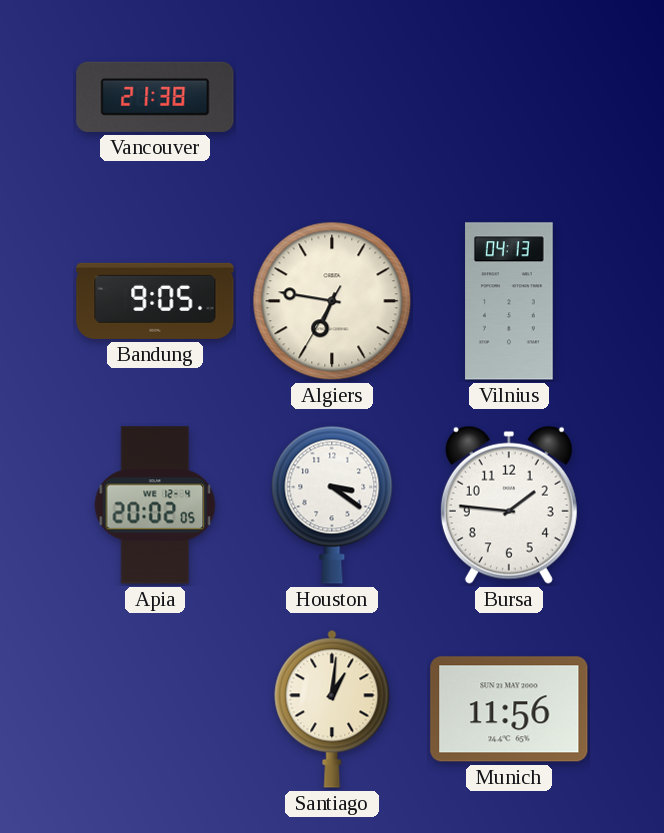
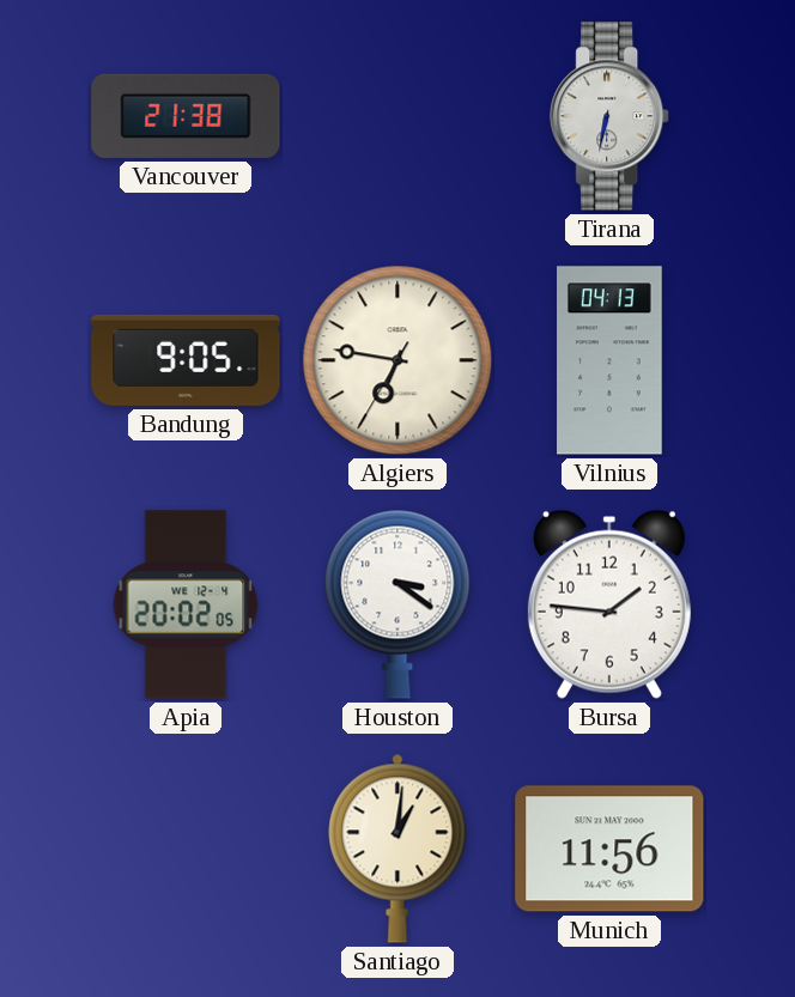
Tirana: none -> 6:32
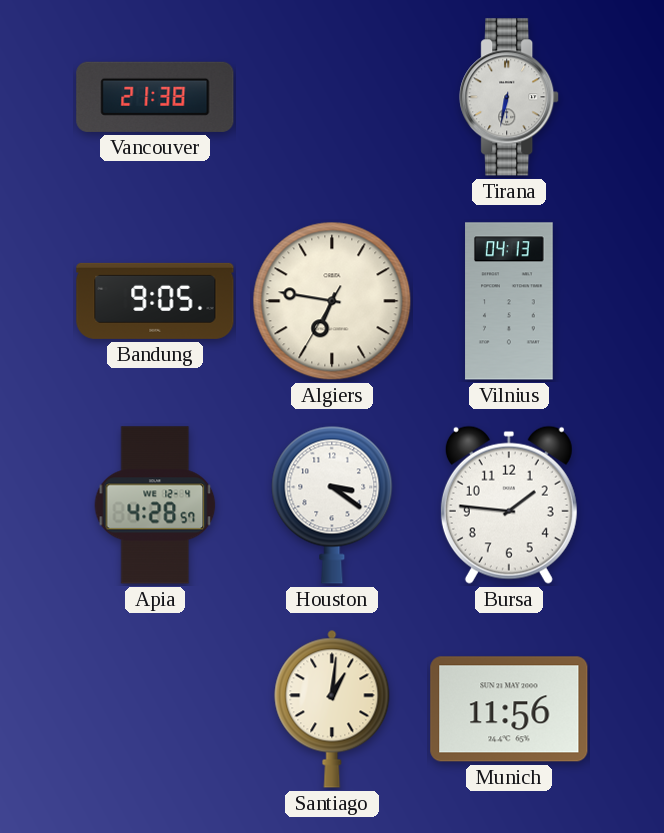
Apia: 20:02 -> 4:28
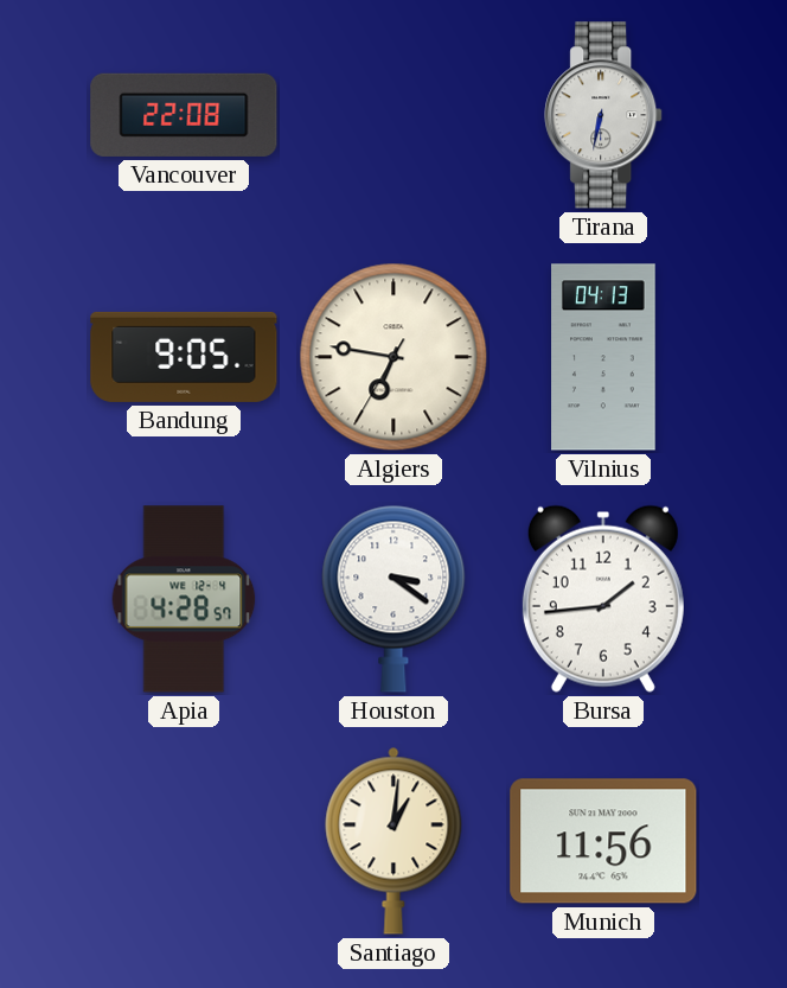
Vancouver: 21:38 -> 22:08
Bursa: 1:46 -> 1:44
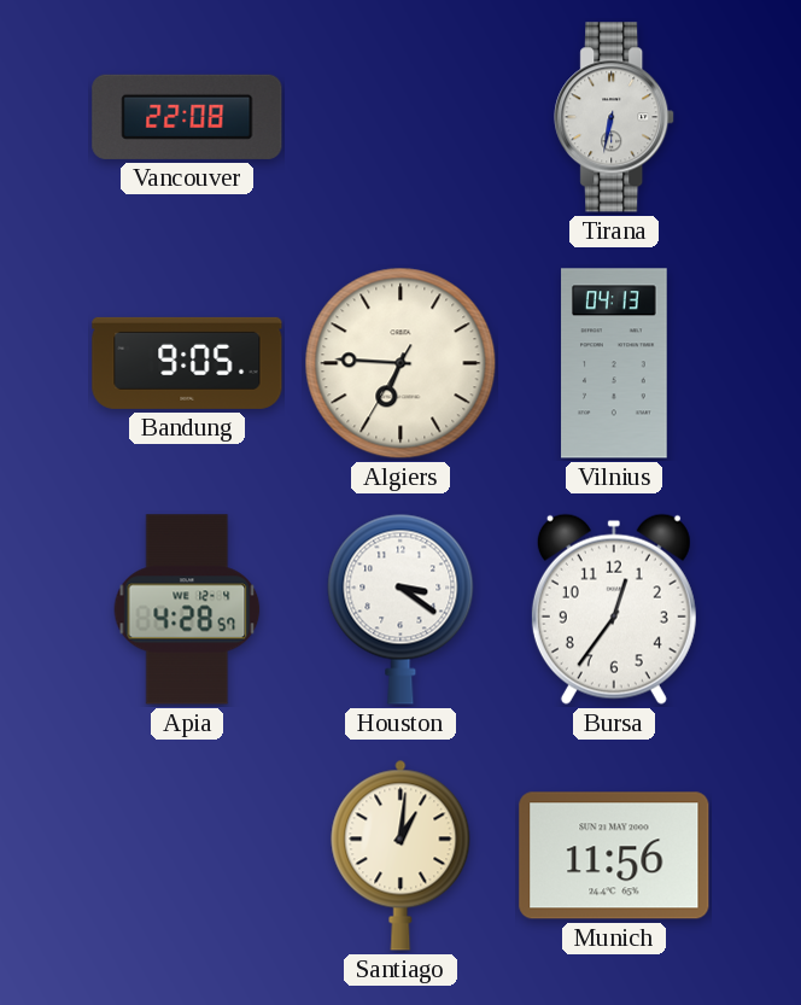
Algiers: 6:46 -> 6:45
Bursa: 1:44 -> 12:36
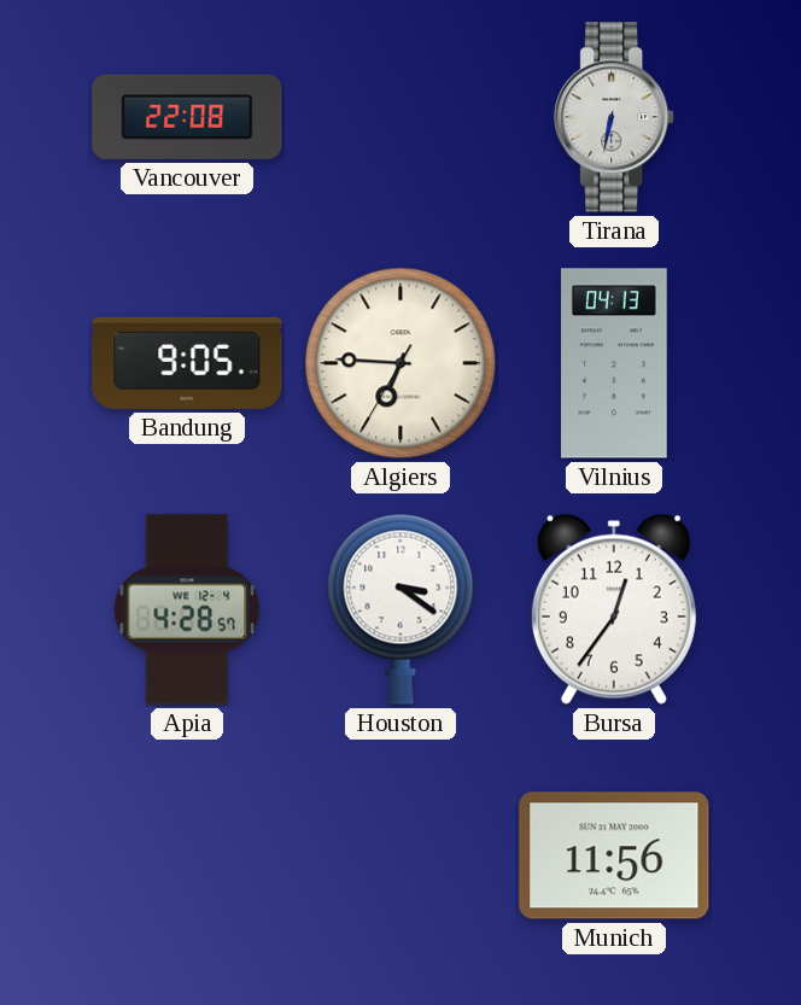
Santiago: 1:01 -> none
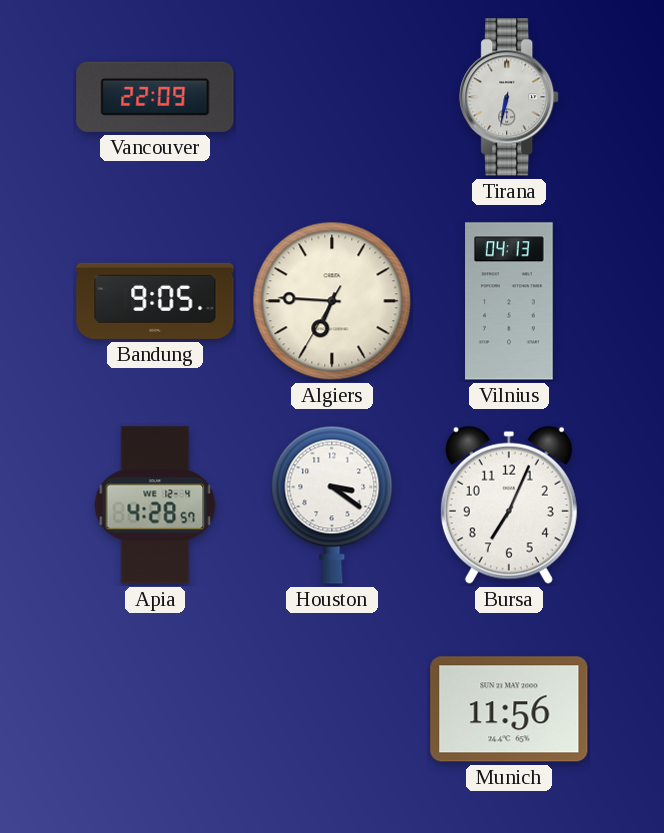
Vancouver: 22:08 -> 22:09
Bursa: 12:36 -> 7:04
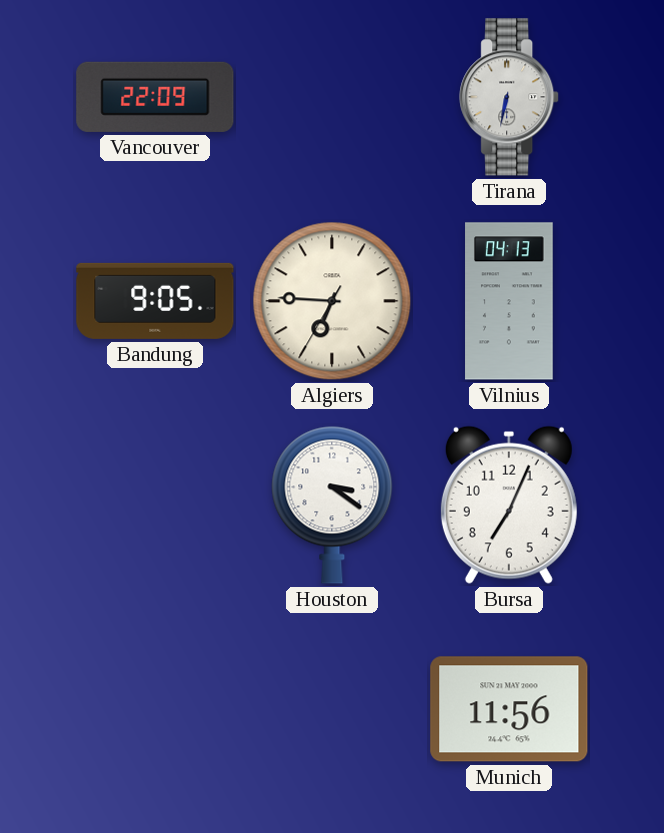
Apia: 4:28 -> none
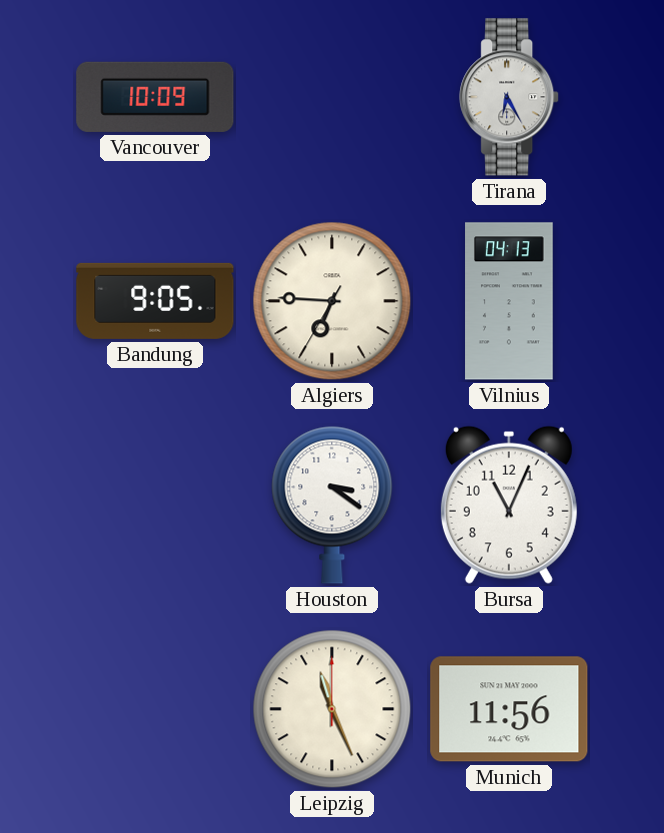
Vancouver: 22:09 -> 10:09
Tirana: 6:32 -> 6:25
Bursa: 7:04 -> 11:04
Leipzig: none -> 11:26
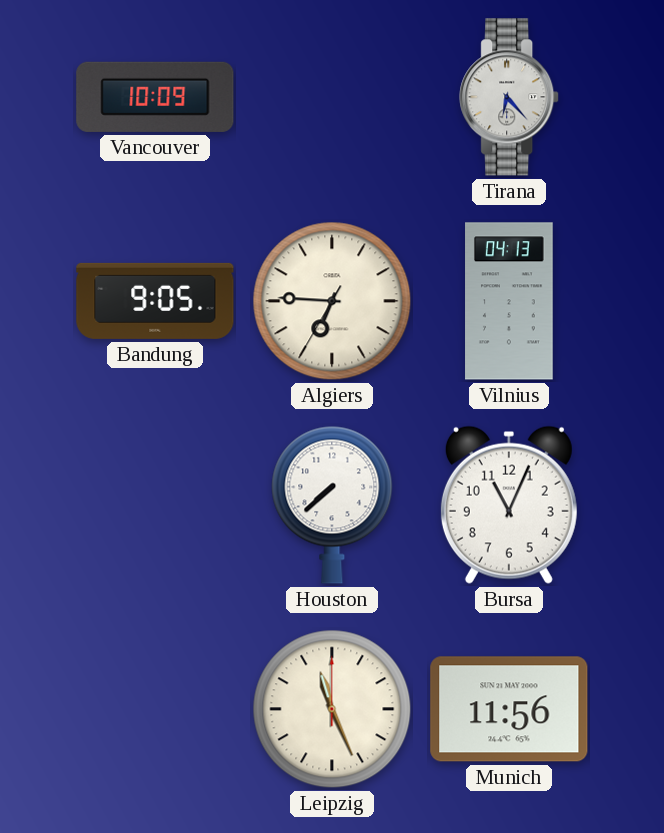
Tirana: 6:25 -> 6:23
Houston: 3:21 -> 7:38
